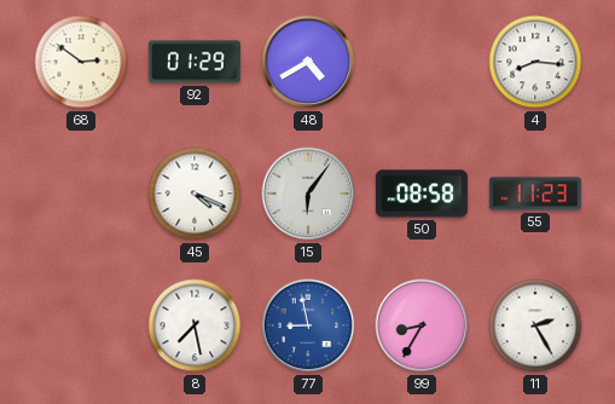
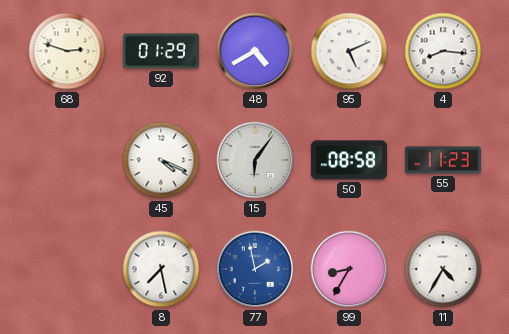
68: 2:51 -> 2:48
95: none -> 5:11
77: 8:58 -> 1:58
11: 2:25 -> 4:35
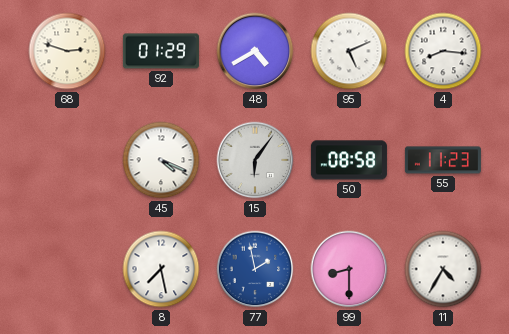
99: 8:35 -> 8:30
